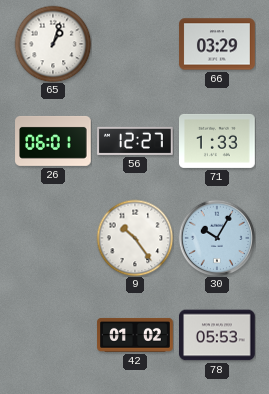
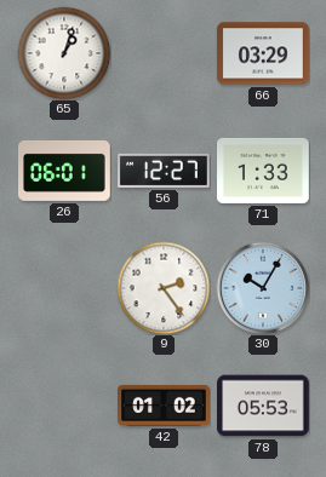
9: 10:24 -> 2:24
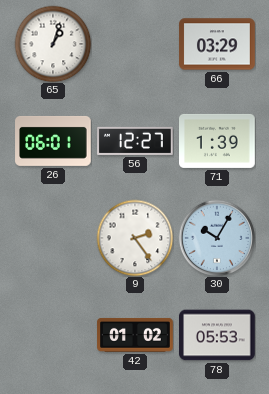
71: 1:33 -> 1:39
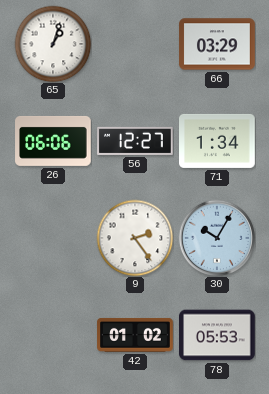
26: 06:01 -> 06:06
71: 1:39 -> 1:34
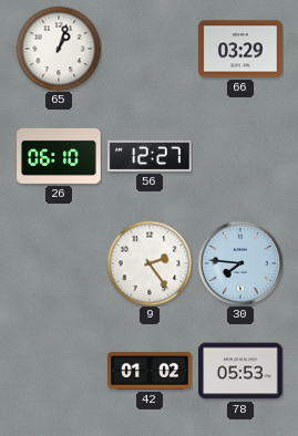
26: 06:06 -> 06:10
71: 1:34 -> none
30: 10:05 -> 7:46
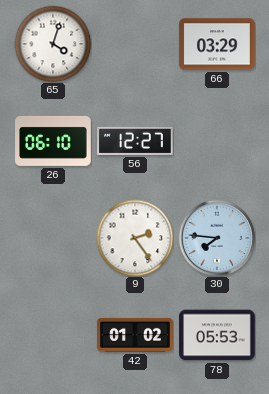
65: 1:03 -> 4:03
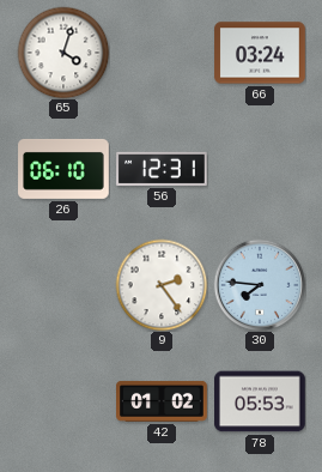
66: 03:29 -> 03:24
56: 12:27 -> 12:31
